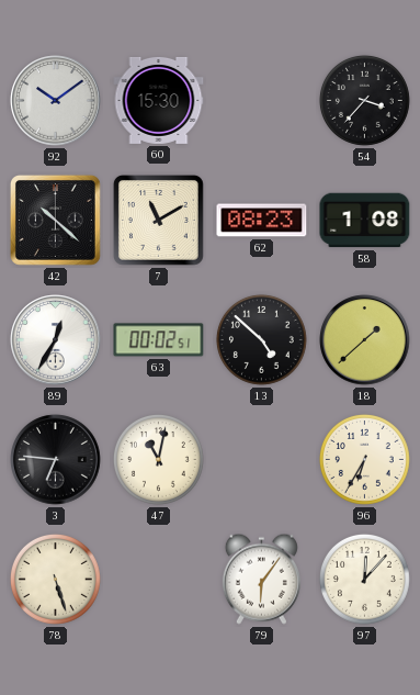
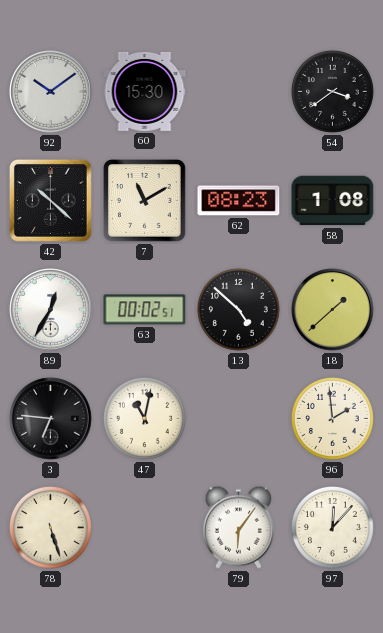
54: 3:37 -> 3:39
96: 6:35 -> 1:59
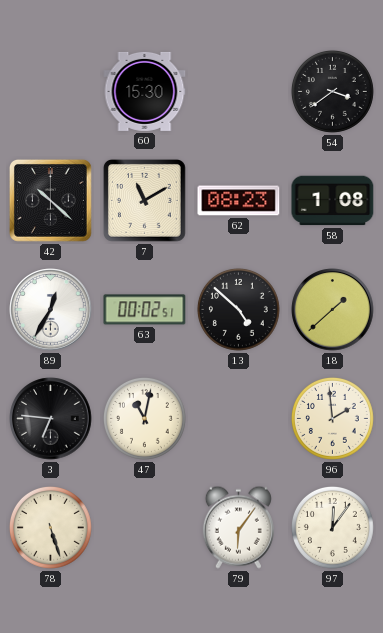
92: 10:09 -> none
97: 12:07 -> 12:06
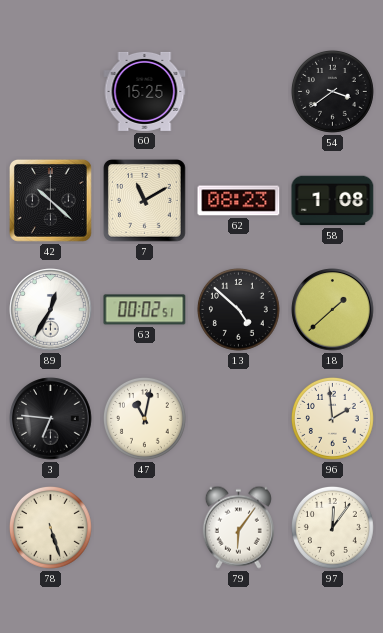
60: 15:30 -> 15:25
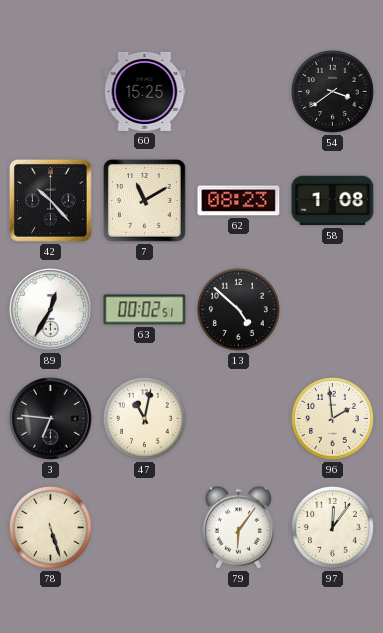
42: 10:22 -> 10:23
18: 1:38 -> none
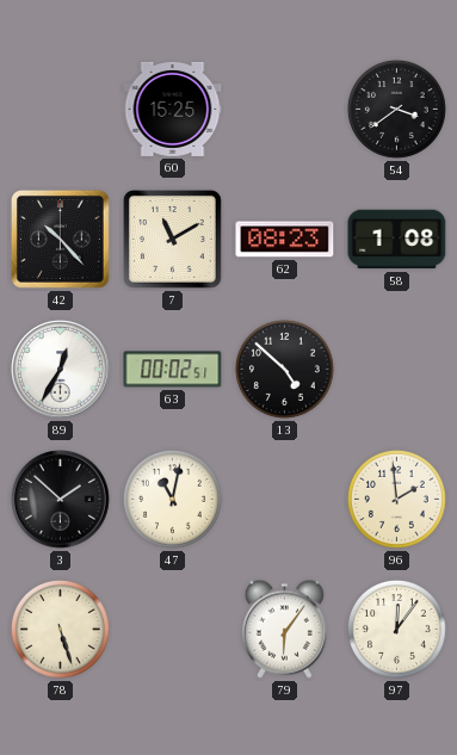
3: 6:46 -> 1:52
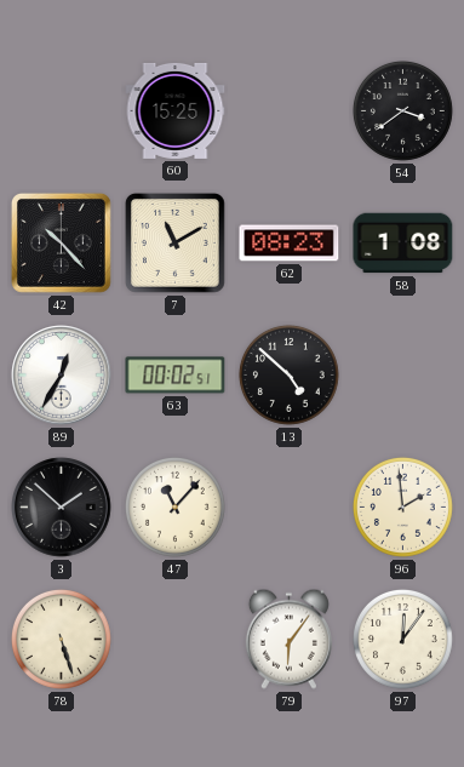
47: 11:02 -> 11:07
